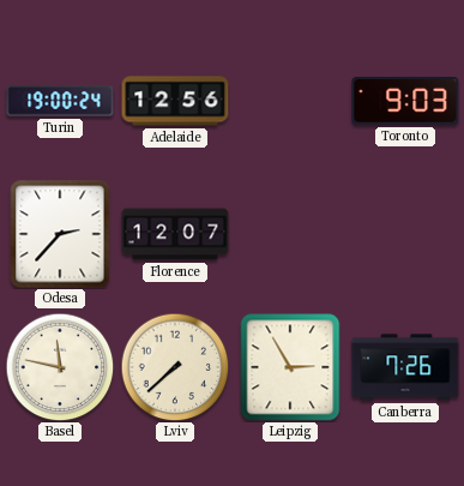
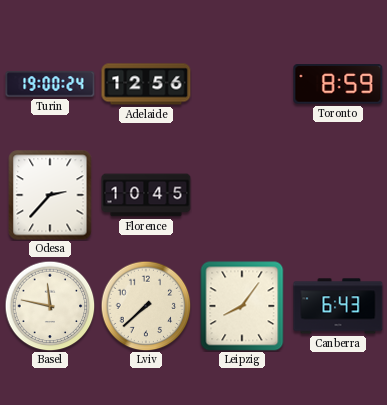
Toronto: 9:03 -> 8:59
Florence: 12:07 -> 10:45
Leipzig: 2:55 -> 8:06
Canberra: 7:26 -> 6:43
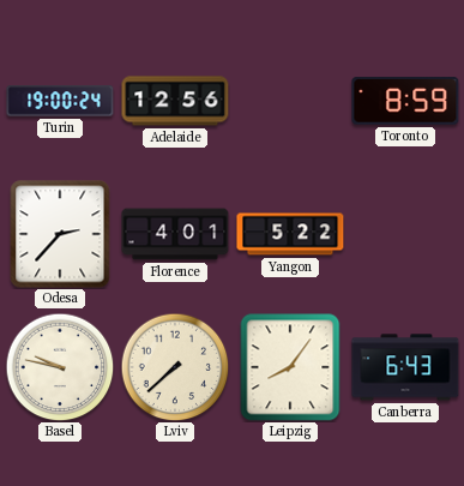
Florence: 10:45 -> 4:01
Yangon: none -> 5:22
Basel: 11:47 -> 9:47
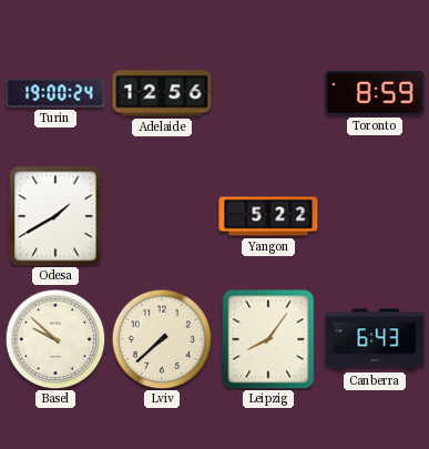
Odesa: 2:37 -> 1:40
Florence: 4:01 -> none
Basel: 9:47 -> 9:52
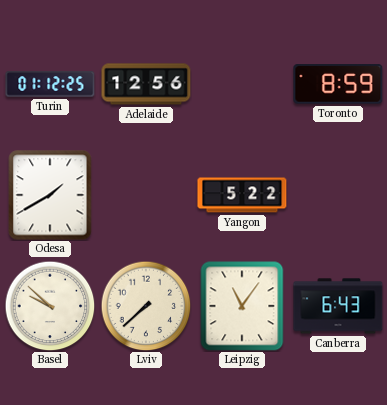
Turin: 19:00 -> 01:12
Leipzig: 8:06 -> 11:06
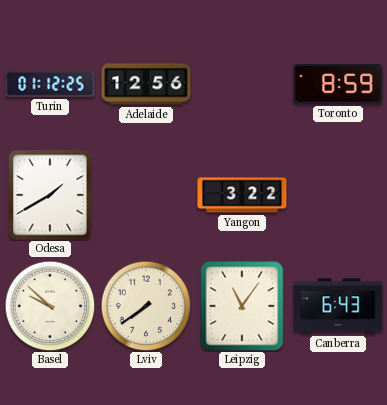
Yangon: 5:22 -> 3:22
Lviv: 7:38 -> 7:39
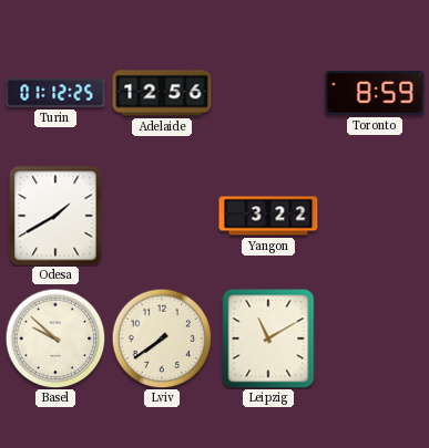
Leipzig: 11:06 -> 11:10
Canberra: 6:43 -> none
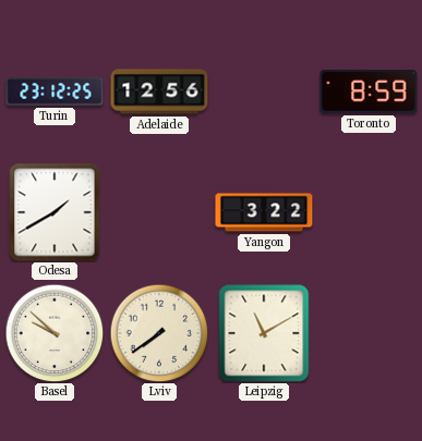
Turin: 01:12 -> 23:12
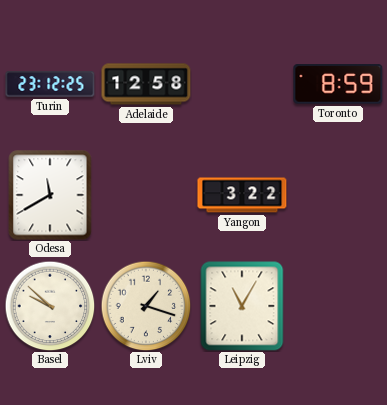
Adelaide: 12:56 -> 12:58
Odesa: 1:40 -> 11:40
Lviv: 7:39 -> 1:18
Leipzig: 11:10 -> 11:05
